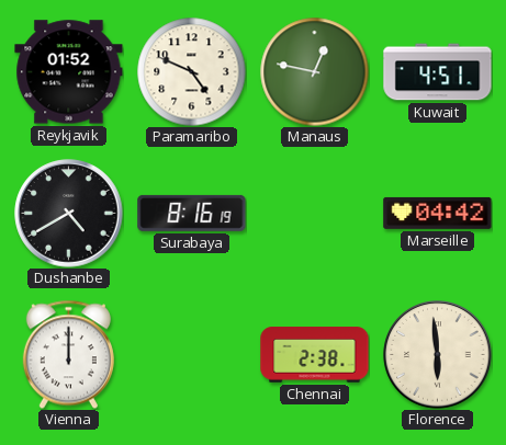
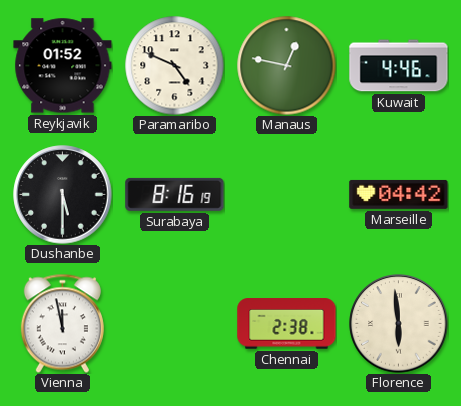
Kuwait: 4:51 -> 4:46
Dushanbe: 4:40 -> 5:30
Vienna: 12:00 -> 11:58
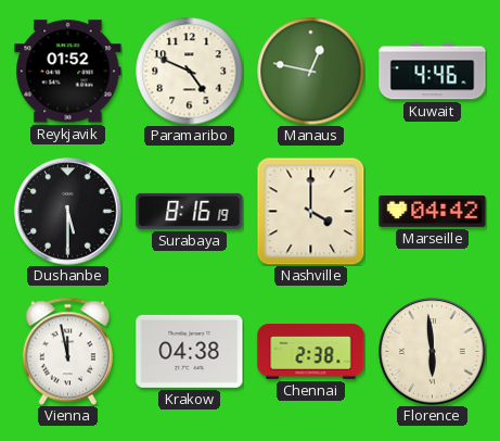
Nashville: none -> 4:00
Krakow: none -> 04:38
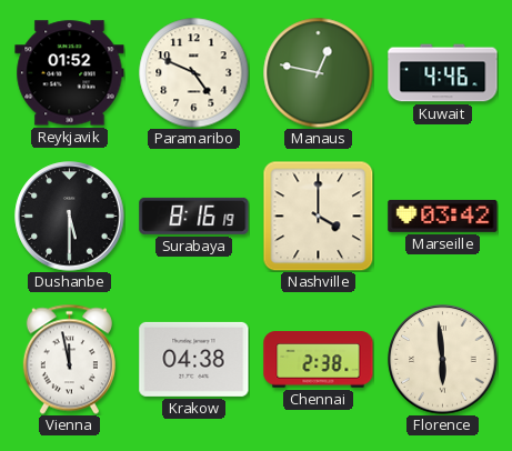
Marseille: 04:42 -> 03:42
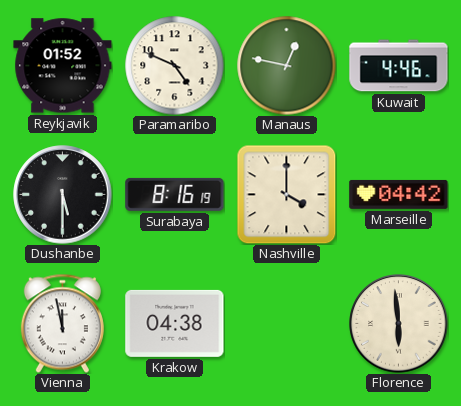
Marseille: 03:42 -> 04:42
Chennai: 2:38 -> none
